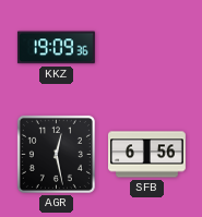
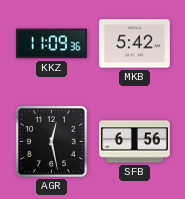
KKZ: 19:09 -> 11:09
MKB: none -> 5:42
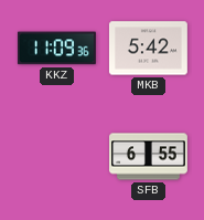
AGR: 12:28 -> none
SFB: 6:56 -> 6:55
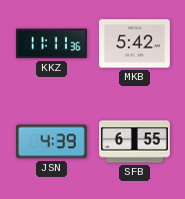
KKZ: 11:09 -> 11:11
JSN: none -> 4:39
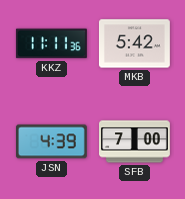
SFB: 6:55 -> 7:00
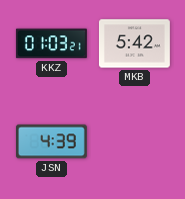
KKZ: 11:11 -> 01:03
SFB: 7:00 -> none
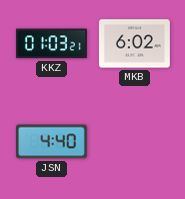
MKB: 5:42 -> 6:02
JSN: 4:39 -> 4:40
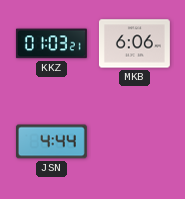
MKB: 6:02 -> 6:06
JSN: 4:40 -> 4:44
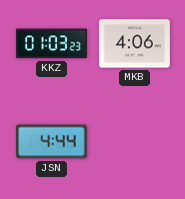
KKZ: 01:03:21 -> 01:03:23
MKB: 6:06 -> 4:06
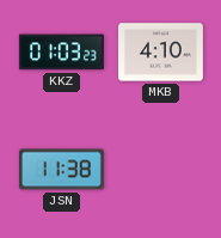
MKB: 4:06 -> 4:10
JSN: 4:44 -> 11:38
